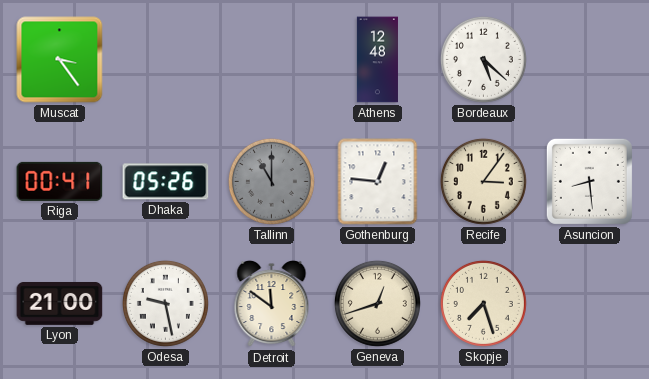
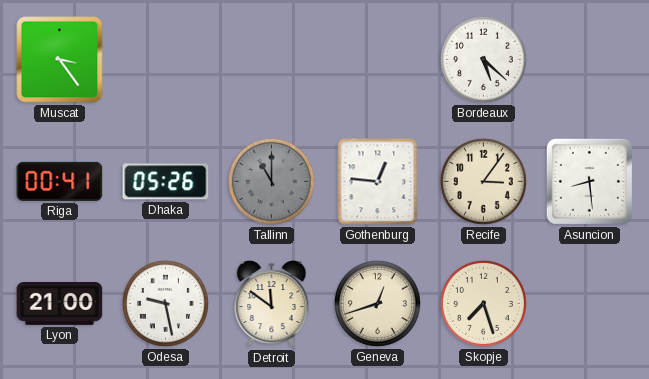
Athens: 12:48 -> none
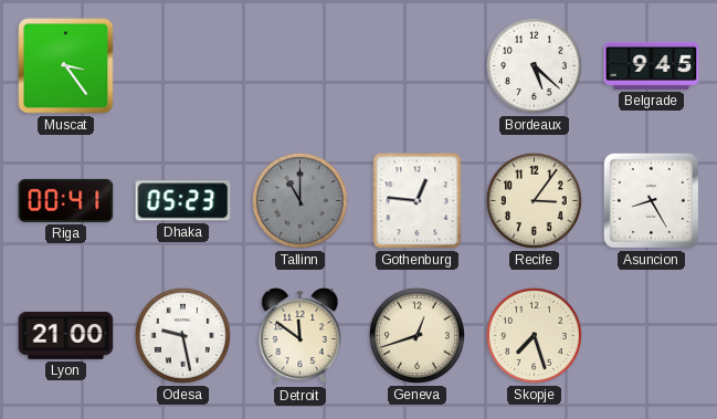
Belgrade: none -> 9:45
Dhaka: 05:26 -> 05:23
Asuncion: 8:29 -> 8:25
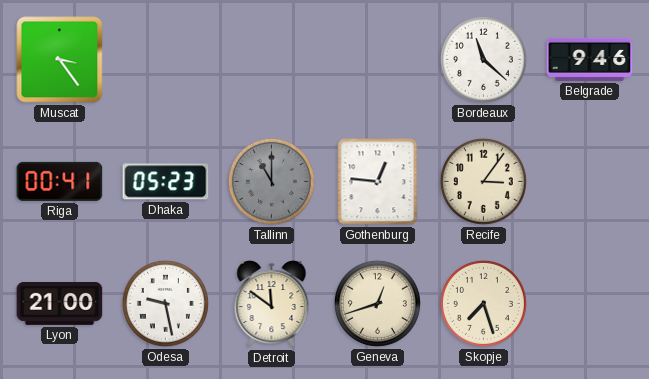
Bordeaux: 5:22 -> 11:22
Belgrade: 9:45 -> 9:46
Asuncion: 8:25 -> none
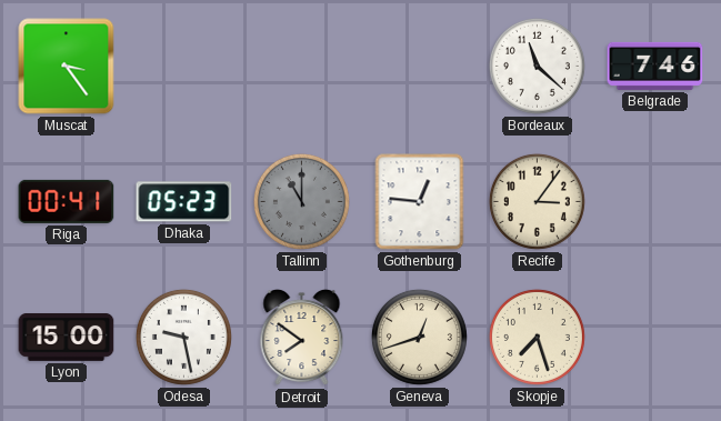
Belgrade: 9:46 -> 7:46
Lyon: 21:00 -> 15:00
Detroit: 11:51 -> 7:51
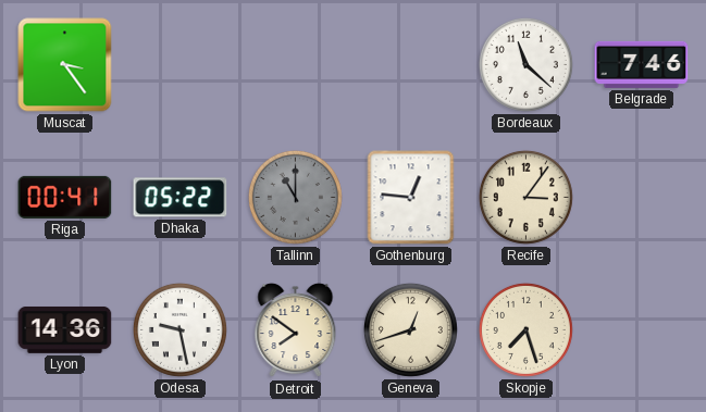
Dhaka: 05:23 -> 05:22
Lyon: 15:00 -> 14:36
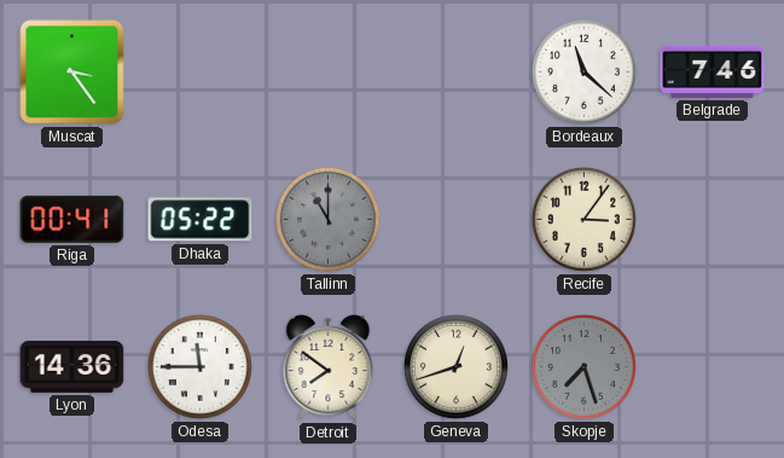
Gothenburg: 12:46 -> none
Odesa: 9:28 -> 11:45
Skopje dial: cream -> grey
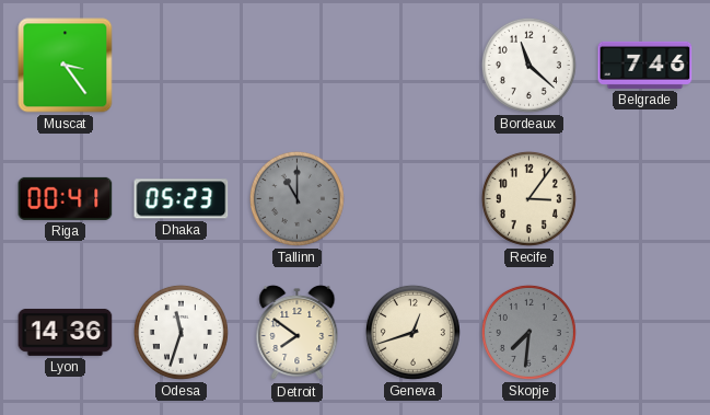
Dhaka: 05:22 -> 05:23
Odesa: 11:45 -> 11:33
Skopje: 7:27 -> 7:31
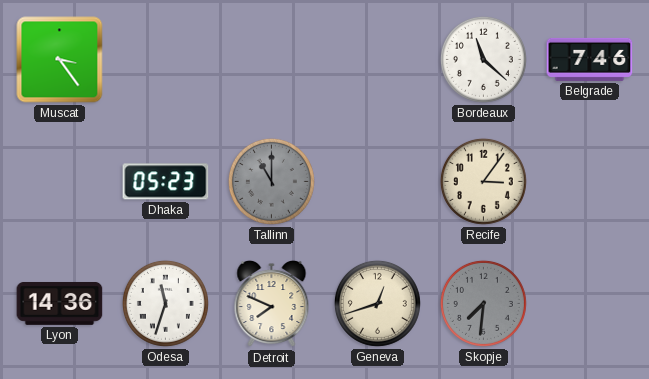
Riga: 00:41 -> none
Detroit: 7:51 -> 7:49
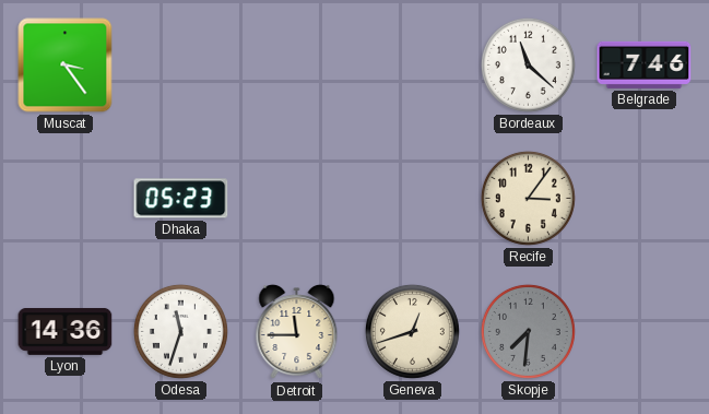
Tallinn: 11:00 -> none
Detroit: 7:49 -> 11:45
